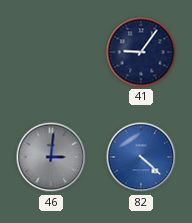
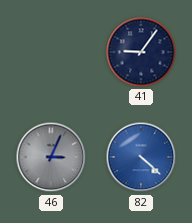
46: 3:01 -> 3:04
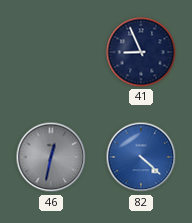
41: 9:06 -> 8:56
46: 3:04 -> 12:32
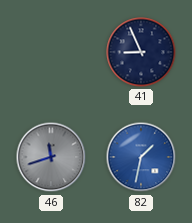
46: 12:32 -> 11:42
82: 4:22 -> 1:32
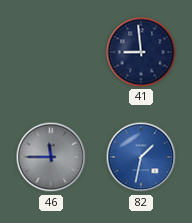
41: 8:56 -> 8:59
46: 11:42 -> 11:45
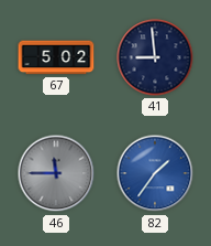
67: none -> 5:02
82: 1:32 -> 1:36
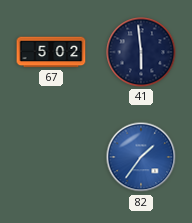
41: 8:59 -> 5:59
46: 11:45 -> none
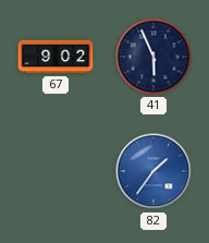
67: 5:02 -> 9:02
41: 5:59 -> 5:56
